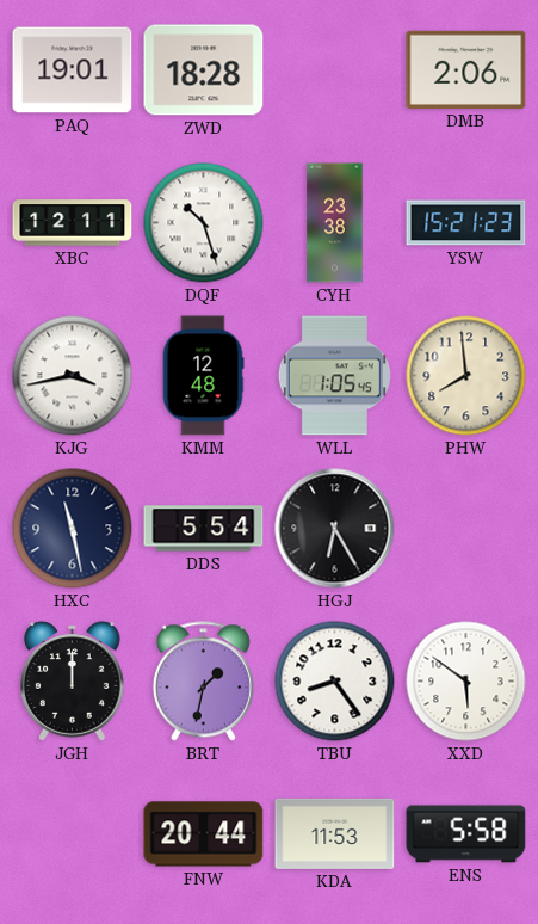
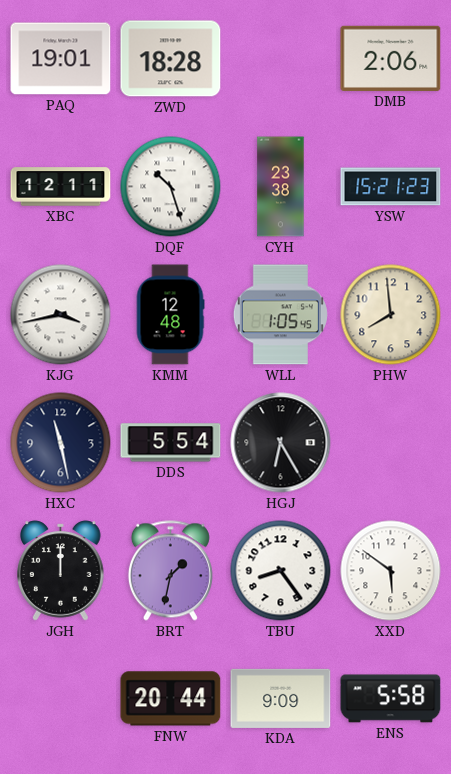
KDA: 11:53 -> 9:09
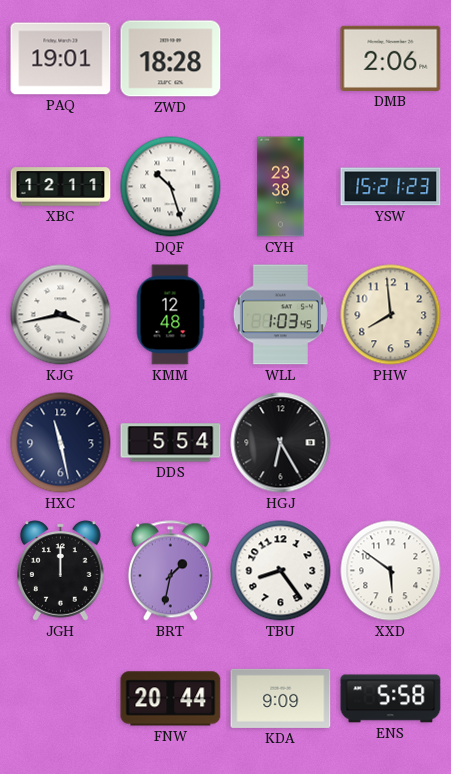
WLL: 1:05 -> 1:03
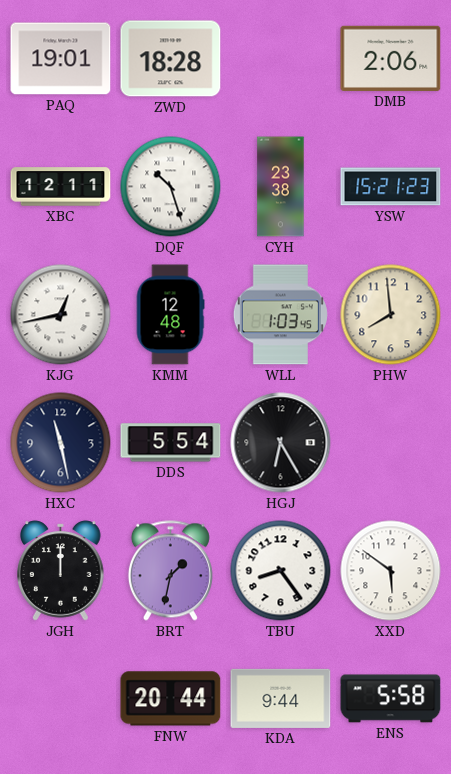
KJG: 3:43 -> 12:43
KDA: 9:09 -> 9:44
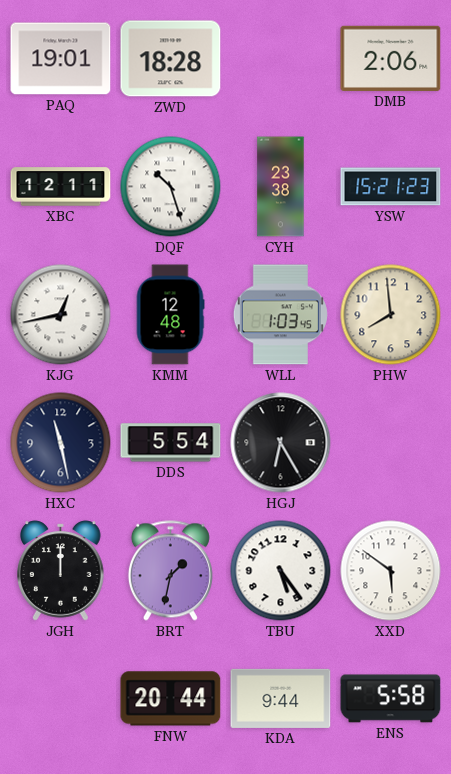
TBU: 8:24 -> 5:24
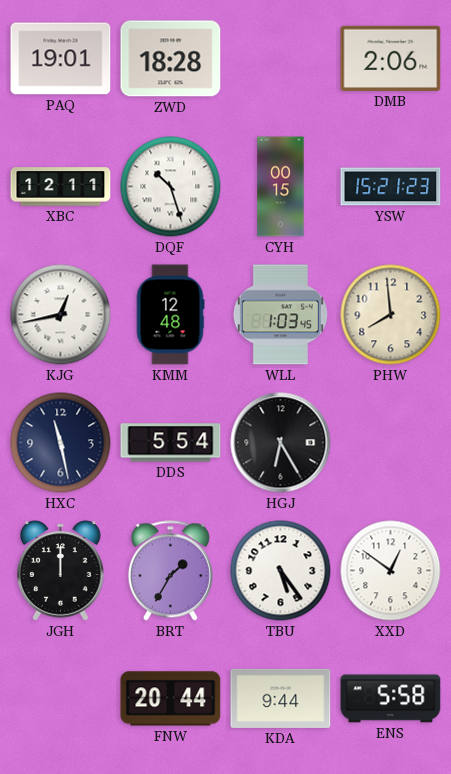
CYH: 23:38 -> 00:15
BRT: 1:32 -> 1:35
XXD: 5:51 -> 12:51
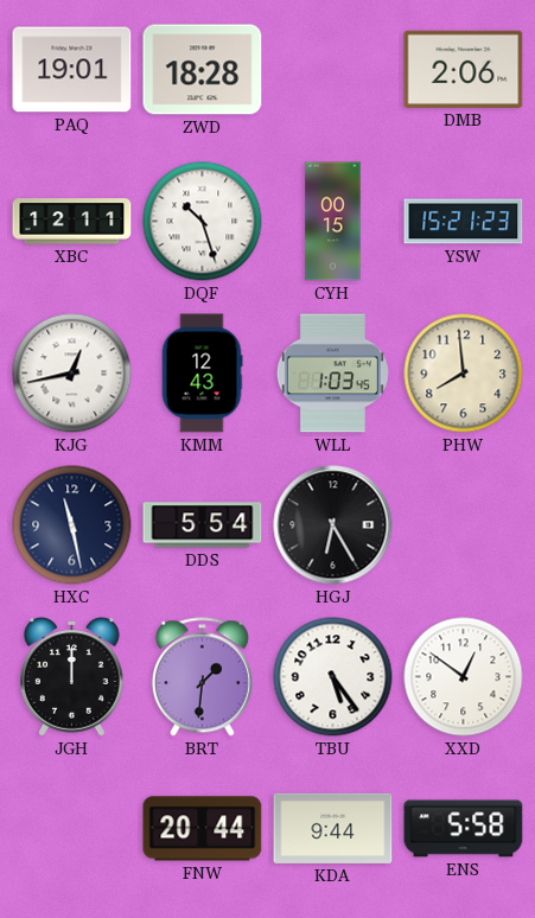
KMM: 12:48 -> 12:43
BRT: 1:35 -> 1:31
